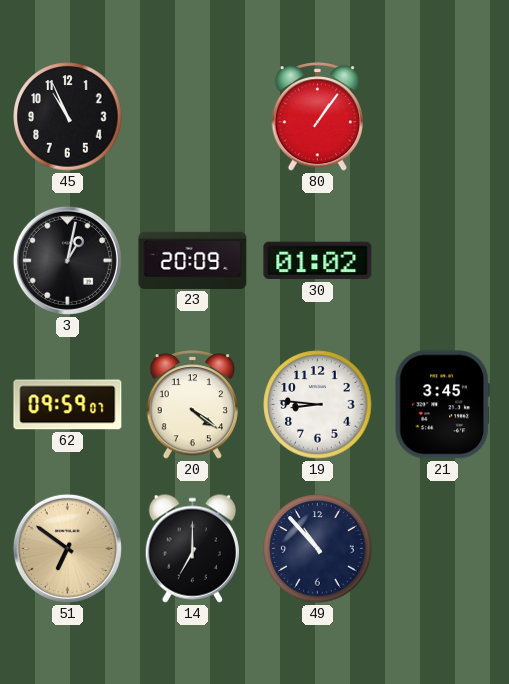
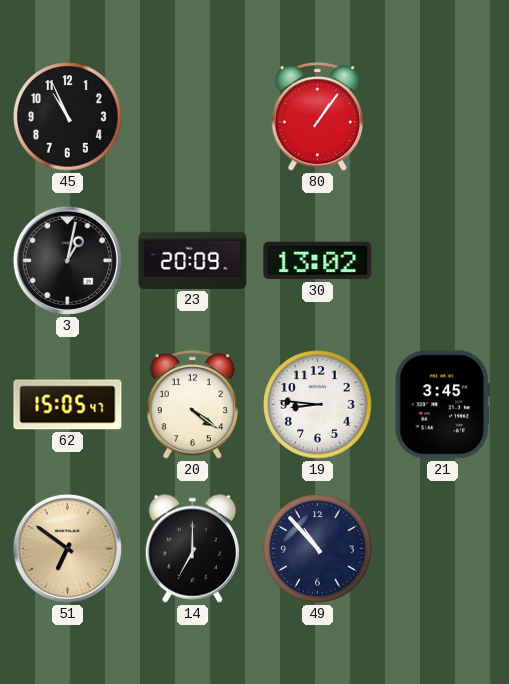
30: 01:02 -> 13:02
62: 09:59 -> 15:05
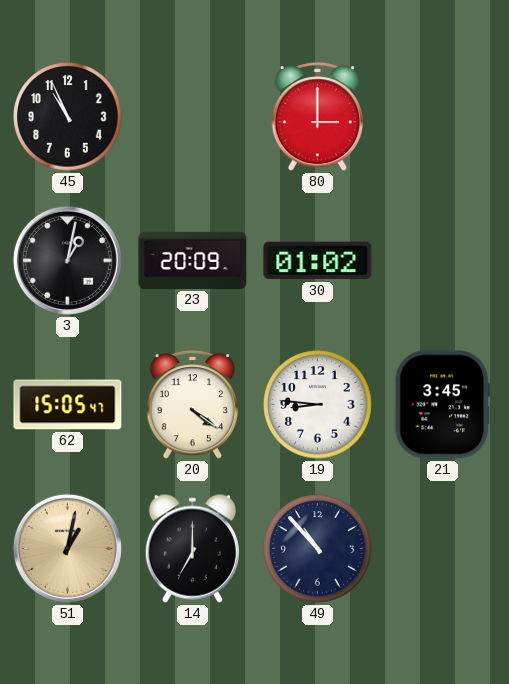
80: 1:06 -> 3:00
30: 13:02 -> 01:02
51: 6:51 -> 1:02
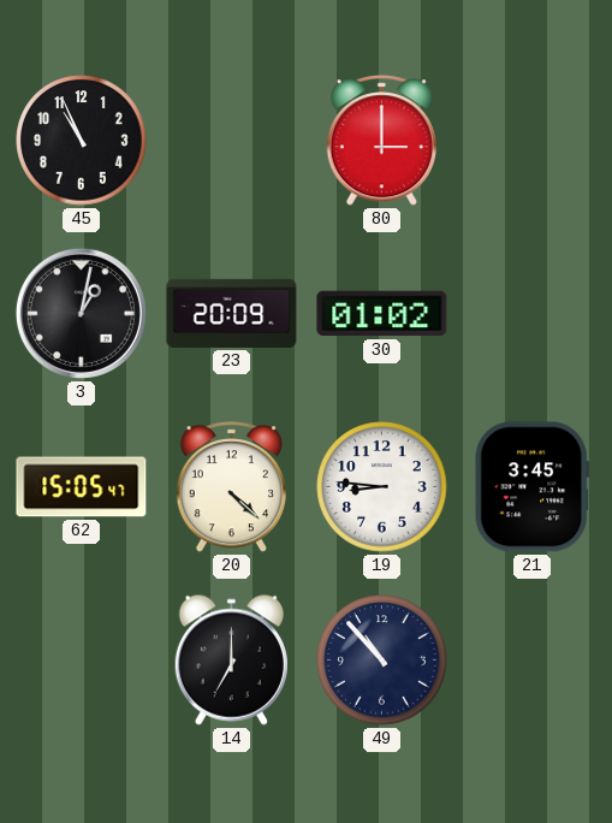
20: 4:21 -> 4:22
51: 1:02 -> none
